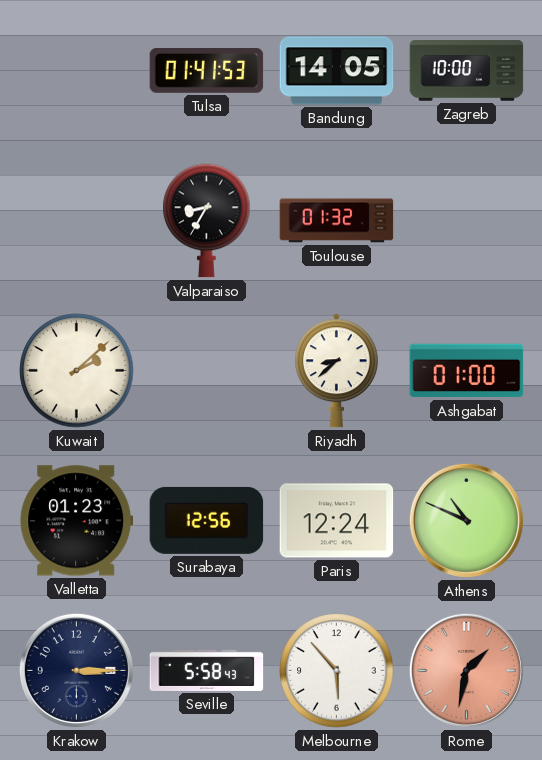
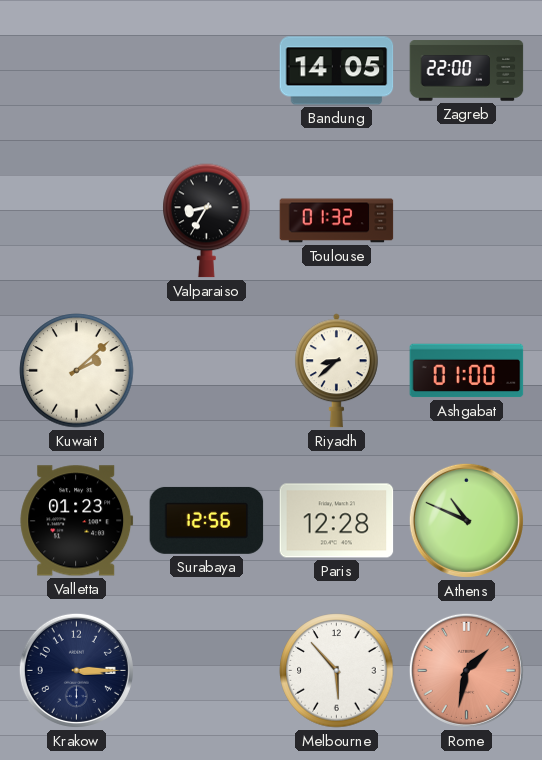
Tulsa: 01:41 -> none
Zagreb: 10:00 -> 22:00
Paris: 12:24 -> 12:28
Seville: 5:58 -> none
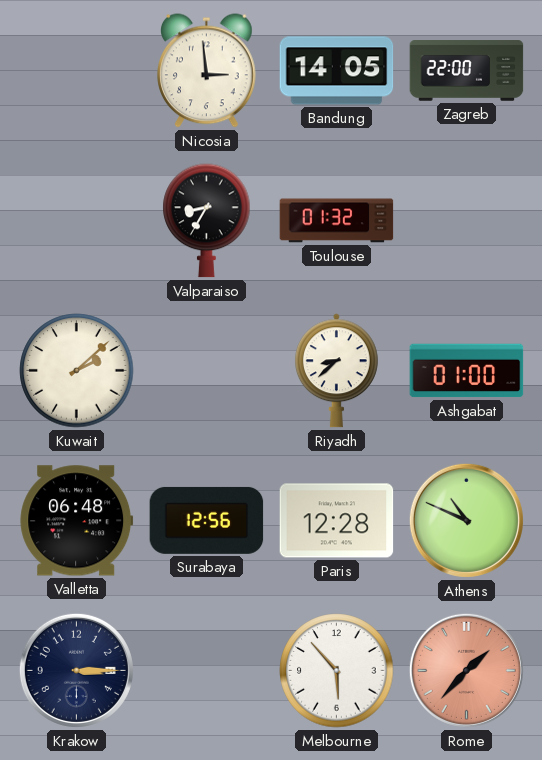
Nicosia: none -> 2:59
Valletta: 01:23 -> 06:48
Rome: 1:32 -> 1:37
